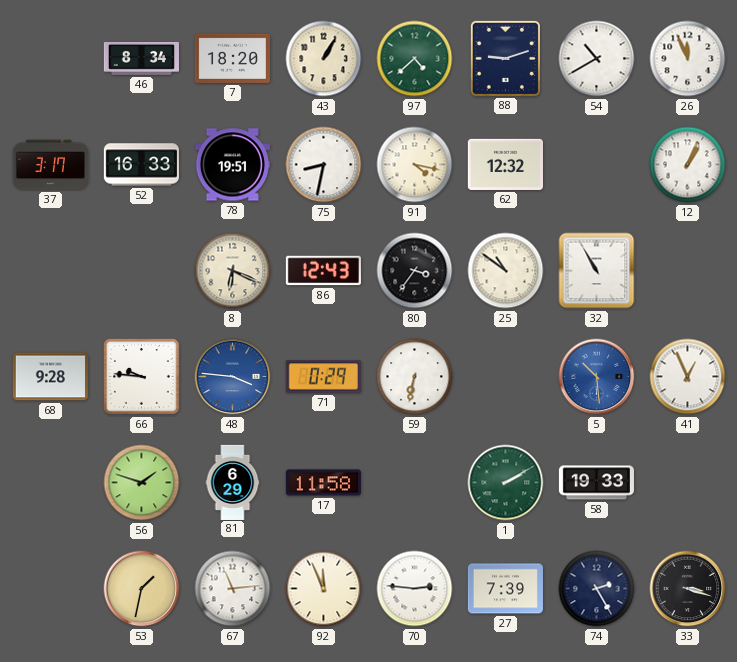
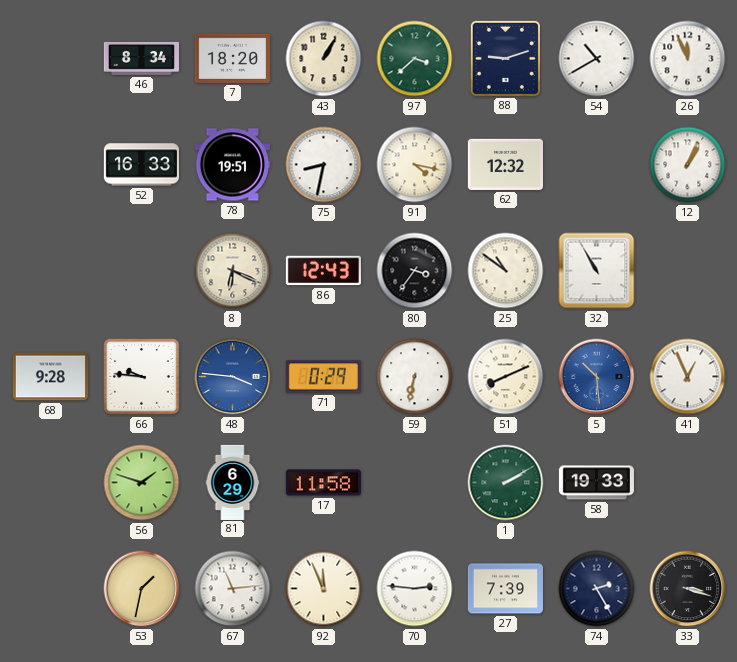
97: 4:38 -> 3:38
37: 3:17 -> none
51: none -> 8:11
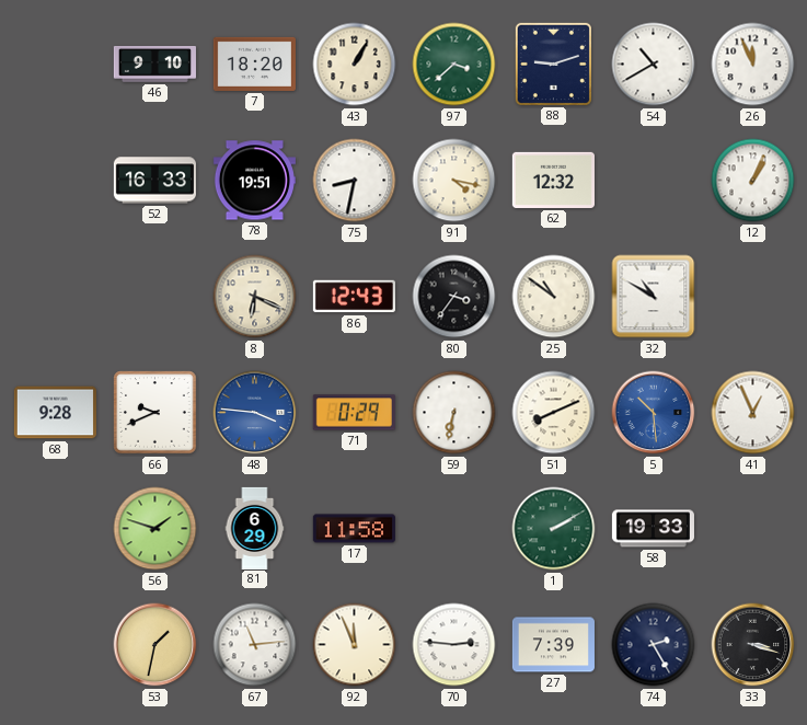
46: 8:34 -> 9:10
32: 10:55 -> 10:50
66: 9:46 -> 9:41
